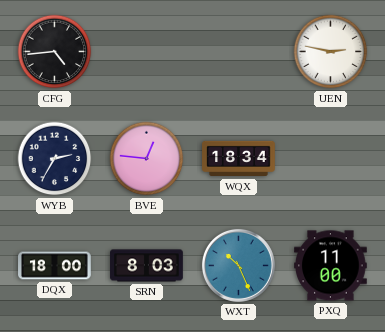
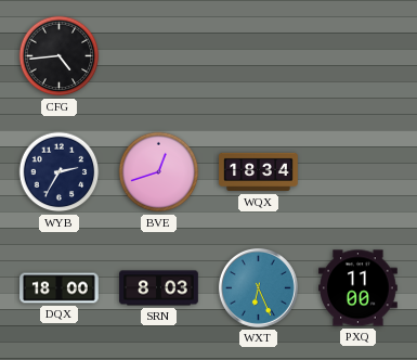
UEN: 2:47 -> none
BVE: 12:46 -> 12:42
WXT: 10:26 -> 6:26
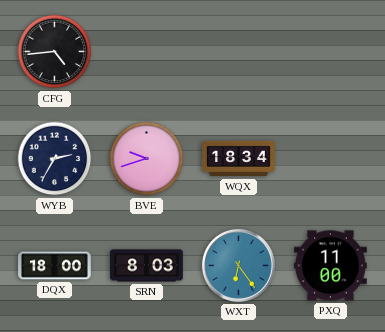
BVE: 12:42 -> 9:42
WXT: 6:26 -> 6:24
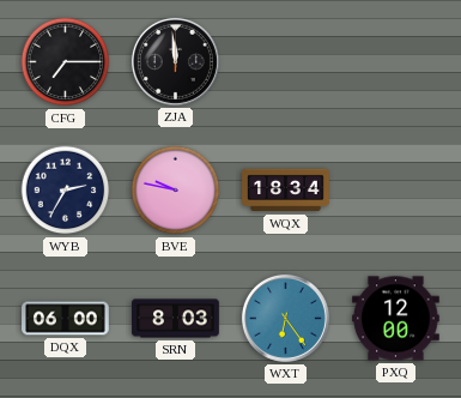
CFG: 4:44 -> 7:15
ZJA: none -> 11:59
BVE: 9:42 -> 9:47
DQX: 18:00 -> 06:00
PXQ: 11:00 -> 12:00
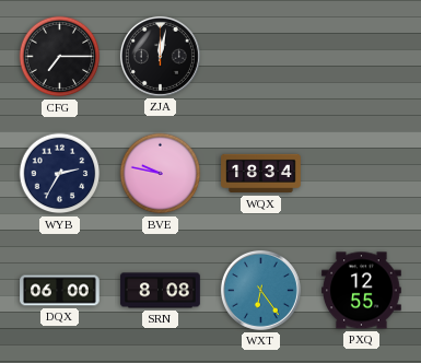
ZJA: 11:59 -> 12:02
SRN: 8:03 -> 8:08
PXQ: 12:00 -> 12:55
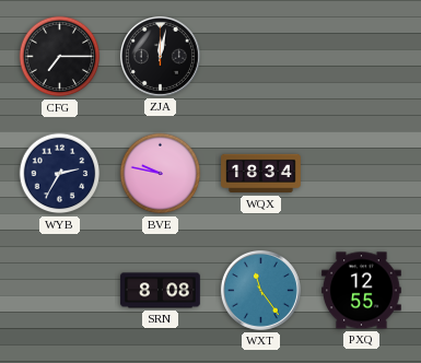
DQX: 06:00 -> none
WXT: 6:24 -> 11:24
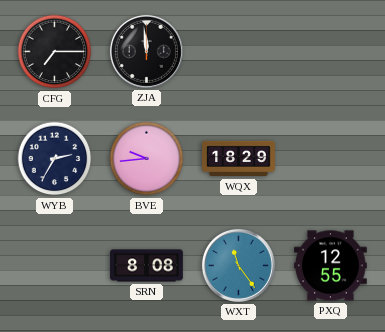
ZJA: 12:02 -> 11:59
BVE: 9:47 -> 9:44
WQX: 18:34 -> 18:29
